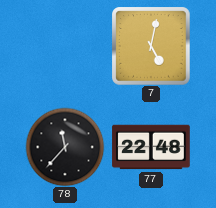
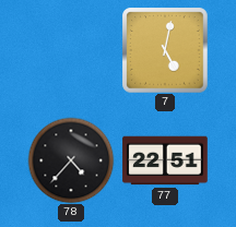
78: 11:37 -> 4:37
77: 22:48 -> 22:51
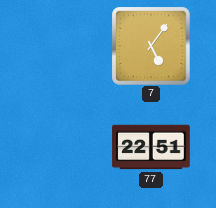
7: 5:02 -> 5:06
78: 4:37 -> none
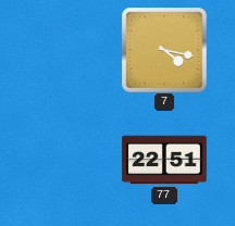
7: 5:06 -> 4:17
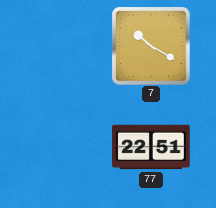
7: 4:17 -> 10:20
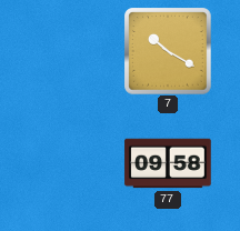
77: 22:51 -> 09:58
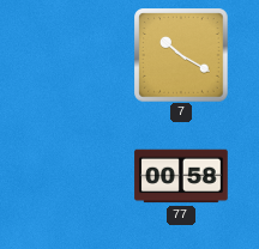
77: 09:58 -> 00:58
